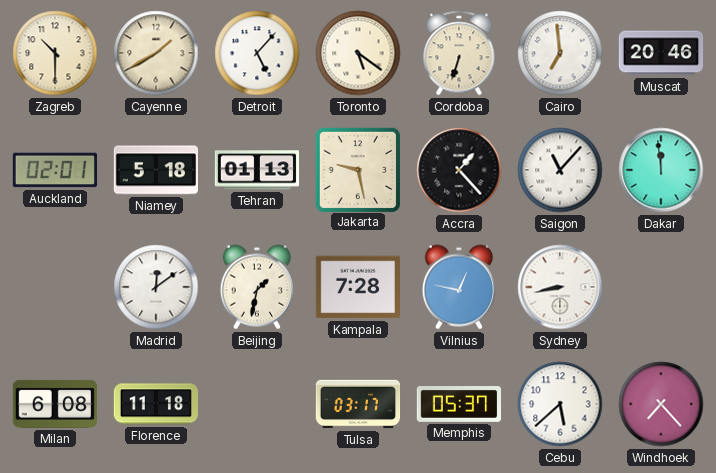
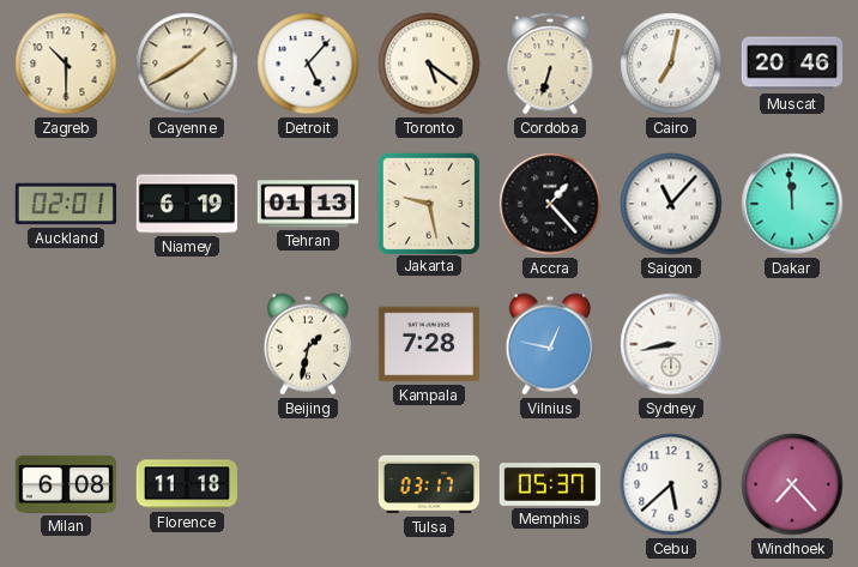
Cairo: 6:59 -> 7:02
Niamey: 5:18 -> 6:19
Madrid: 12:09 -> none
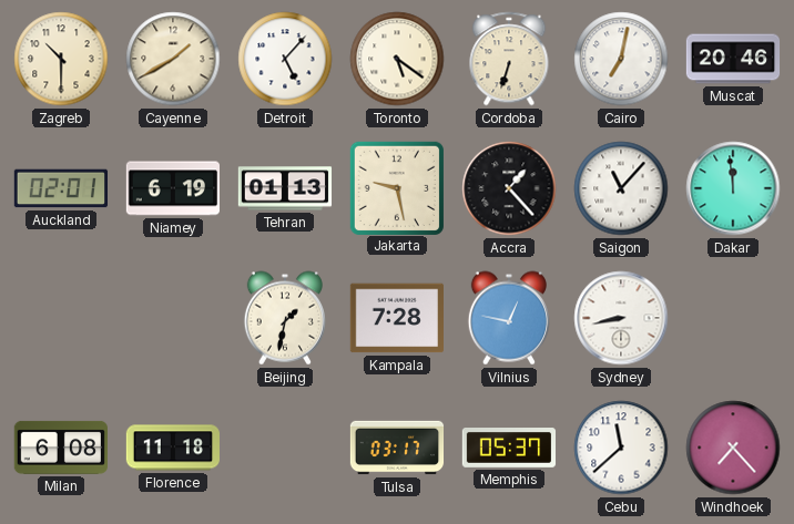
Cebu: 5:38 -> 11:38
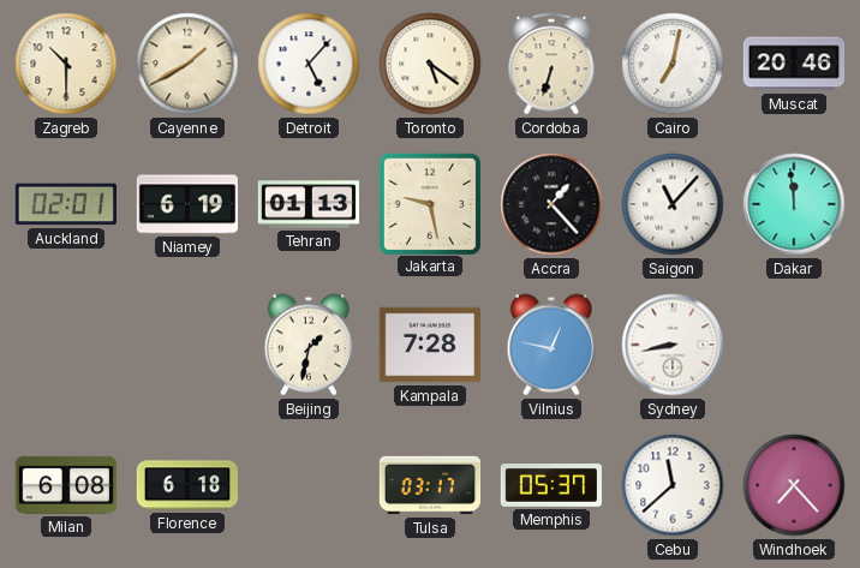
Florence: 11:18 -> 6:18
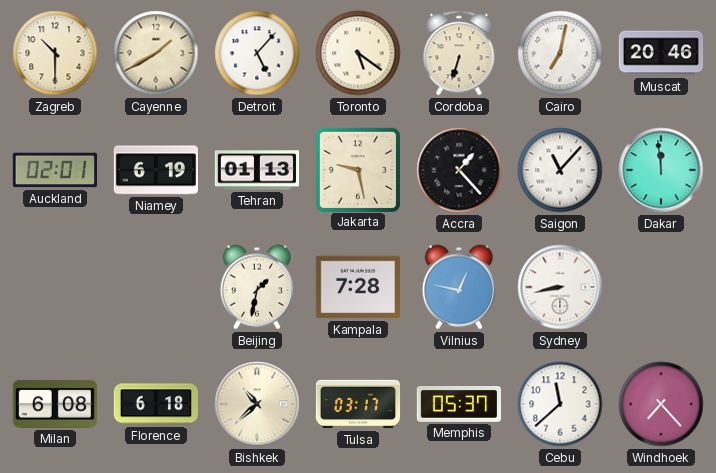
Bishkek: none -> 10:38
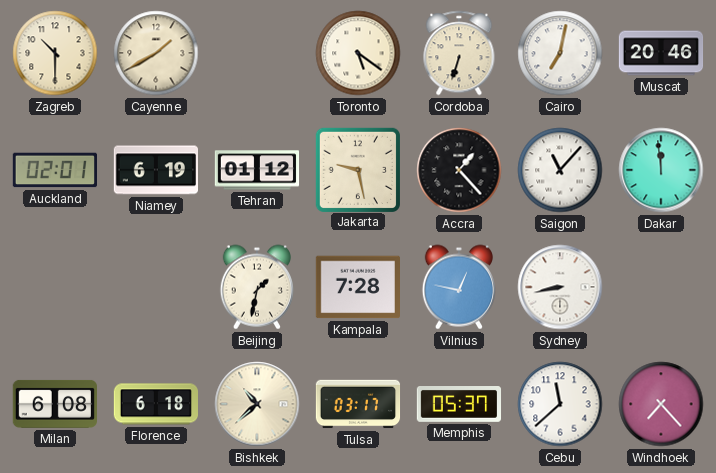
Detroit: 5:07 -> none
Tehran: 01:13 -> 01:12
